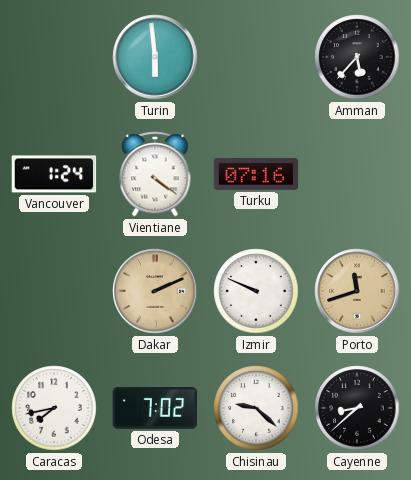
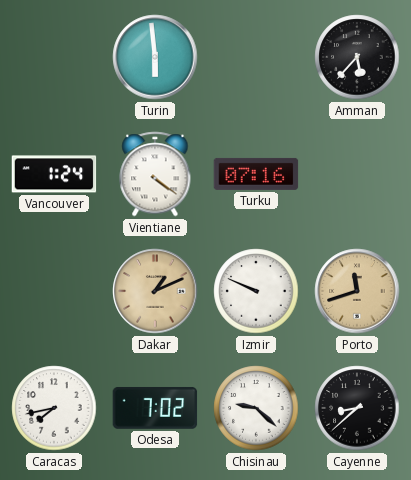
Dakar: 2:11 -> 1:11
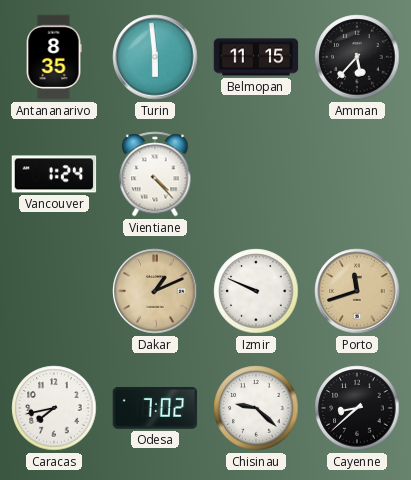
Antananarivo: none -> 8:35
Belmopan: none -> 11:15
Vientiane: 4:21 -> 4:23
Turku: 07:16 -> none
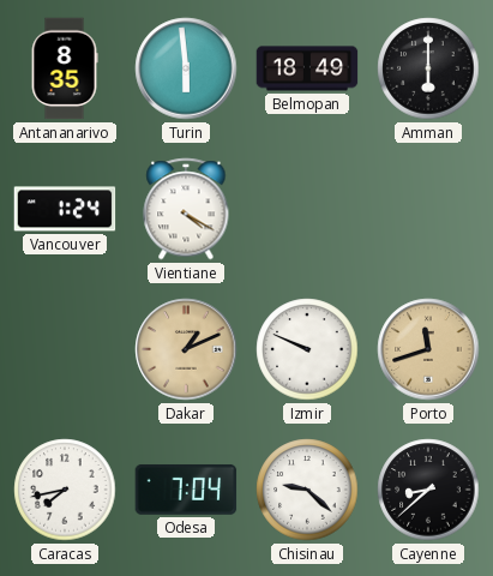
Belmopan: 11:15 -> 18:49
Amman: 5:37 -> 6:00
Vientiane: 4:23 -> 4:20
Odesa: 7:02 -> 7:04
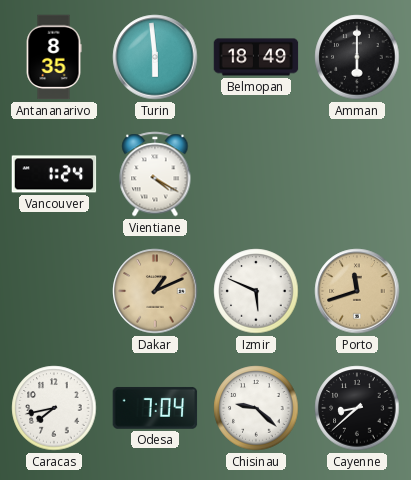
Izmir: 9:49 -> 5:49
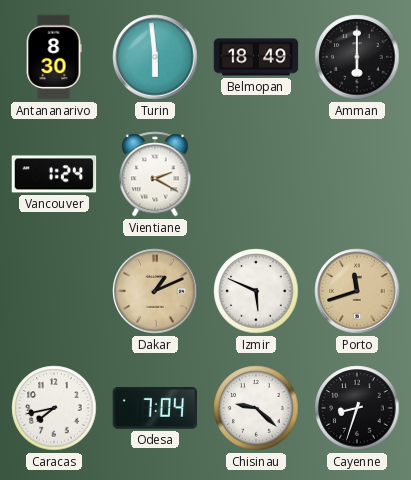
Antananarivo: 8:35 -> 8:30
Vientiane: 4:20 -> 2:20
Cayenne: 8:38 -> 8:33
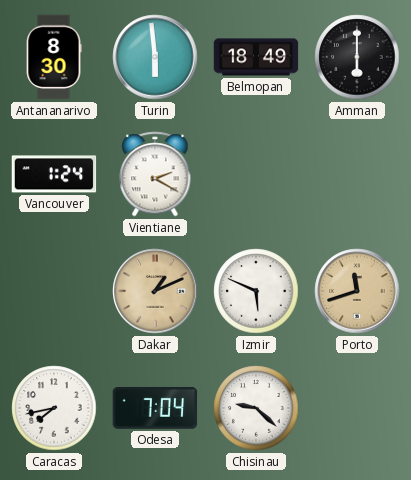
Cayenne: 8:33 -> none
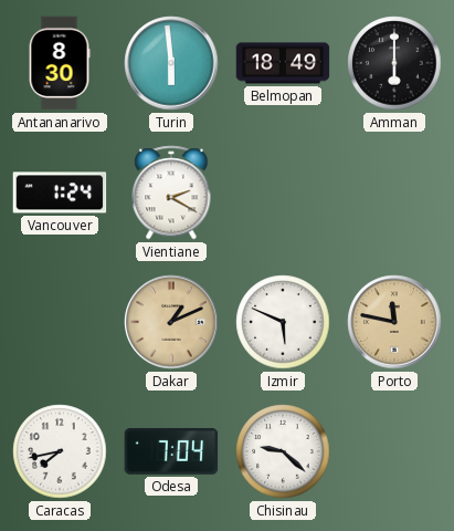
Porto: 11:42 -> 11:47
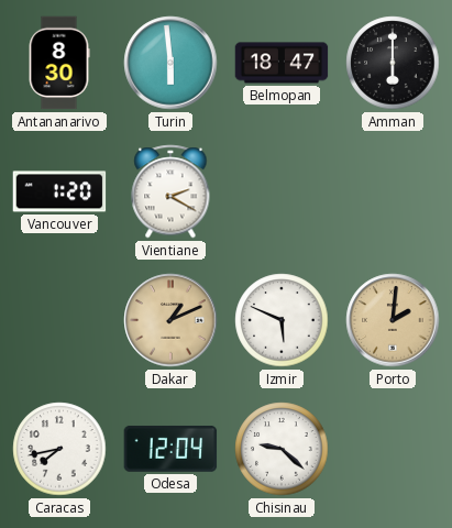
Belmopan: 18:49 -> 18:47
Vancouver: 1:24 -> 1:20
Porto: 11:47 -> 2:01
Odesa: 7:04 -> 12:04
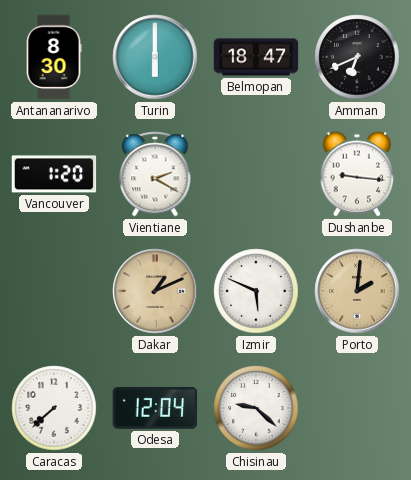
Turin: 5:59 -> 6:00
Amman: 6:00 -> 6:41
Dushanbe: none -> 9:16
Caracas: 7:43 -> 7:38
